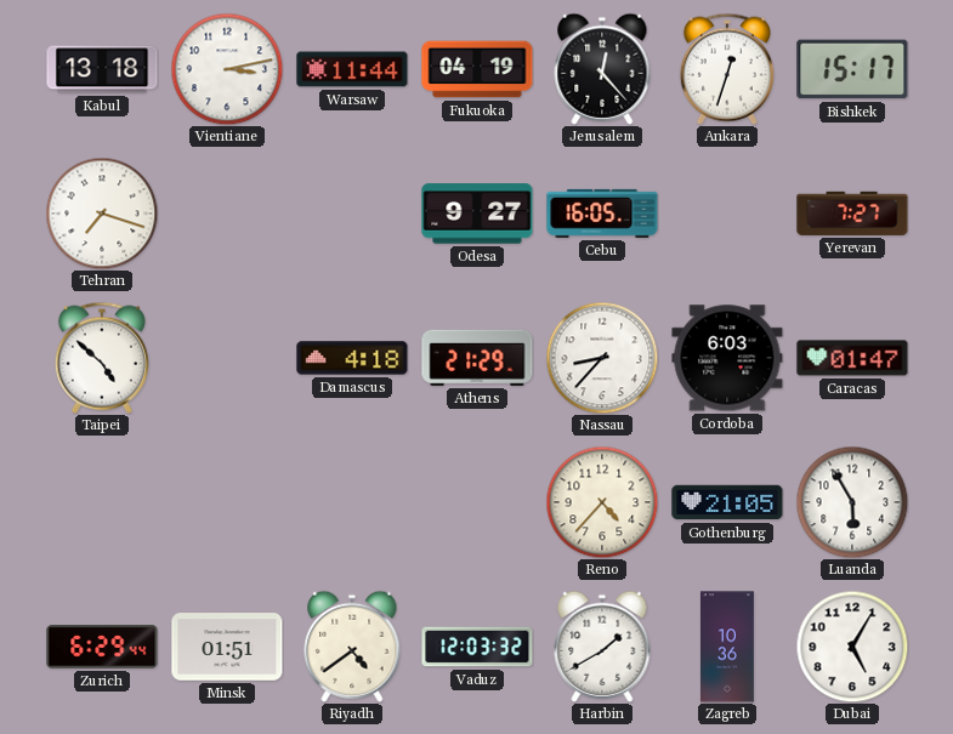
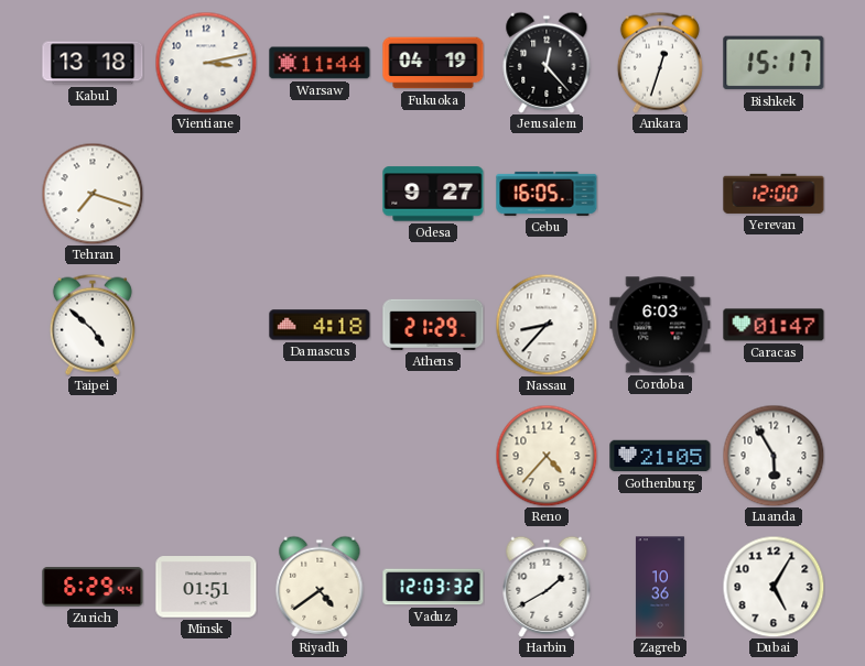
Yerevan: 7:27 -> 12:00
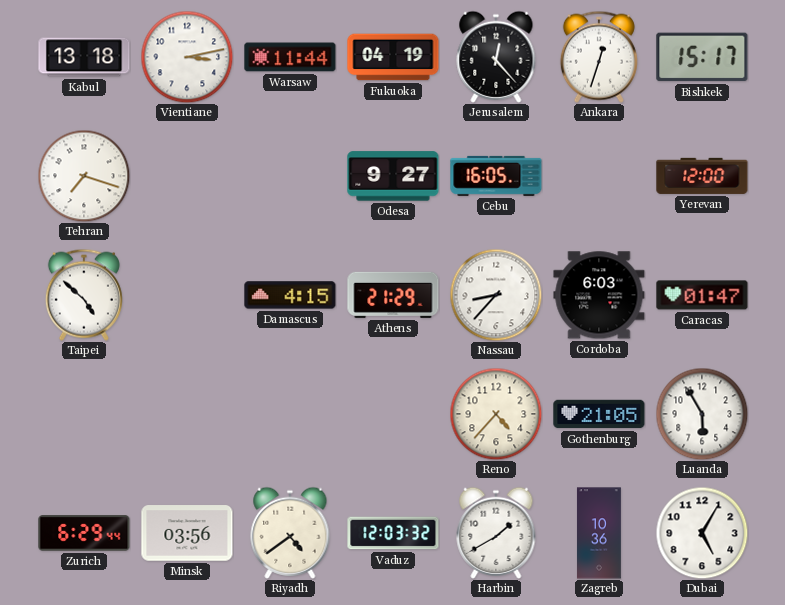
Damascus: 4:18 -> 4:15
Minsk: 01:51 -> 03:56
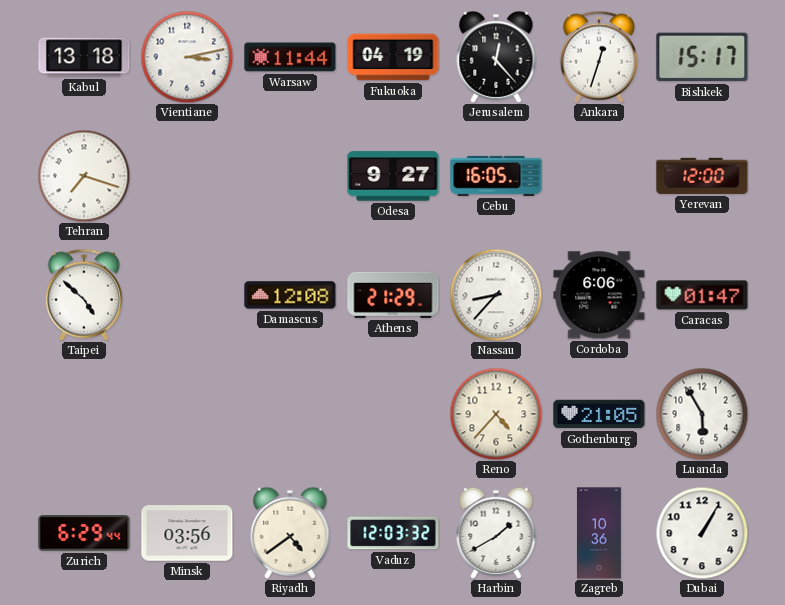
Damascus: 4:15 -> 12:08
Cordoba: 6:03 -> 6:06
Dubai: 5:05 -> 1:05
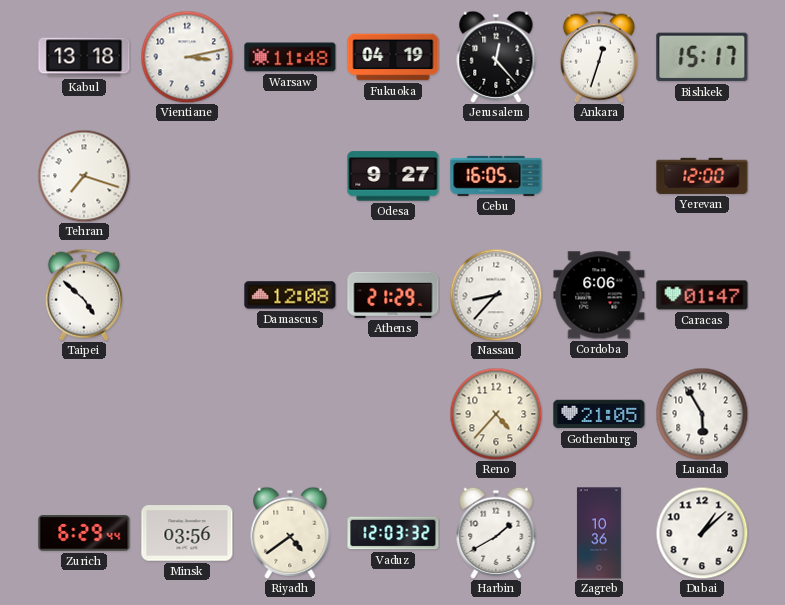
Warsaw: 11:44 -> 11:48
Dubai: 1:05 -> 1:08
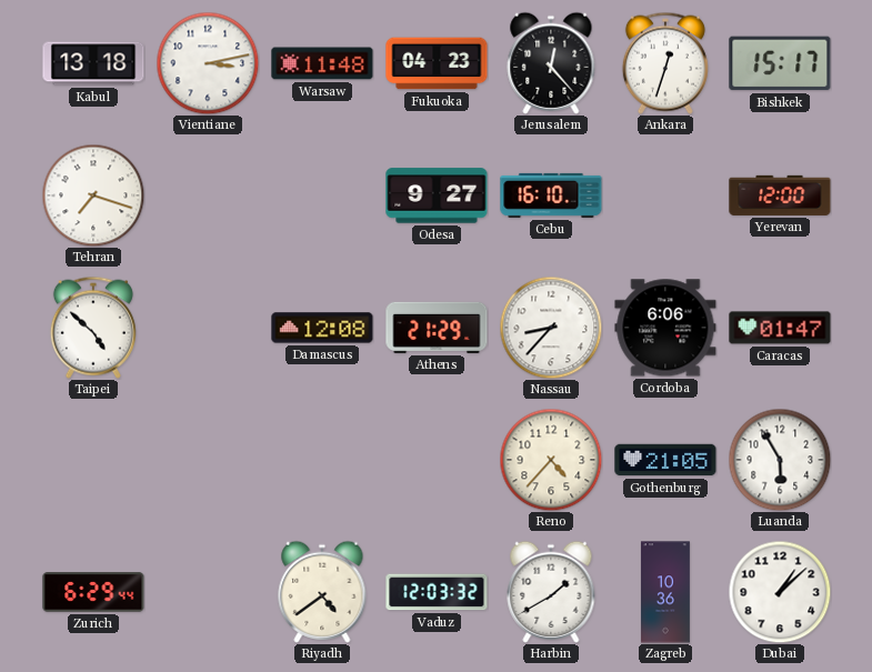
Fukuoka: 04:19 -> 04:23
Cebu: 16:05 -> 16:10
Minsk: 03:56 -> none
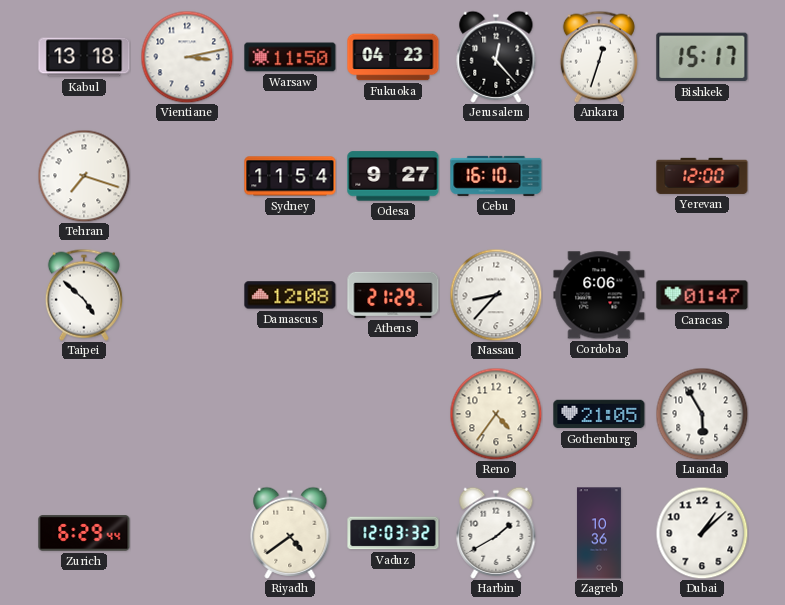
Warsaw: 11:48 -> 11:50
Sydney: none -> 11:54
Reno: 4:37 -> 4:36
